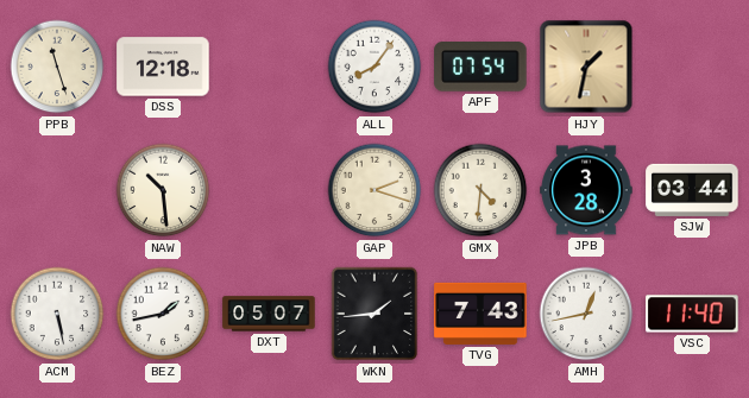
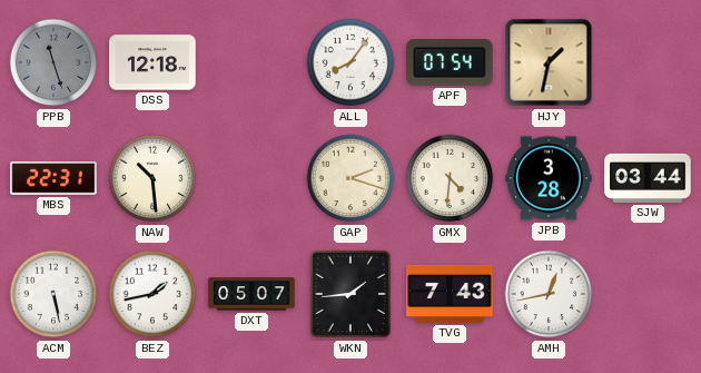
PPB dial: cream -> grey
MBS: none -> 22:31
VSC: 11:40 -> none
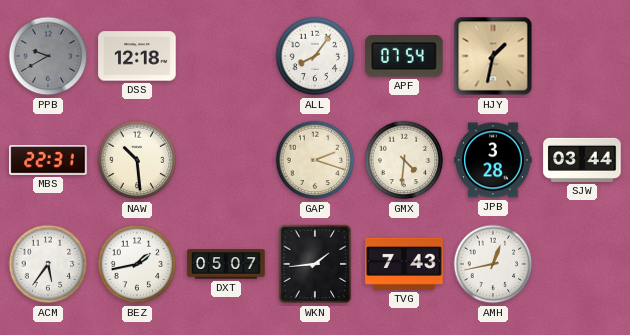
PPB: 11:27 -> 9:40
ACM: 5:28 -> 5:36
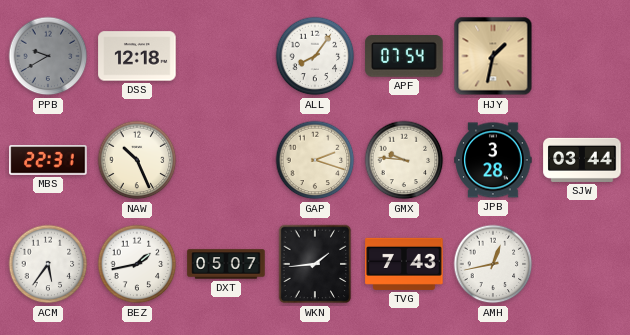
NAW: 10:29 -> 10:26
GMX: 4:31 -> 9:46
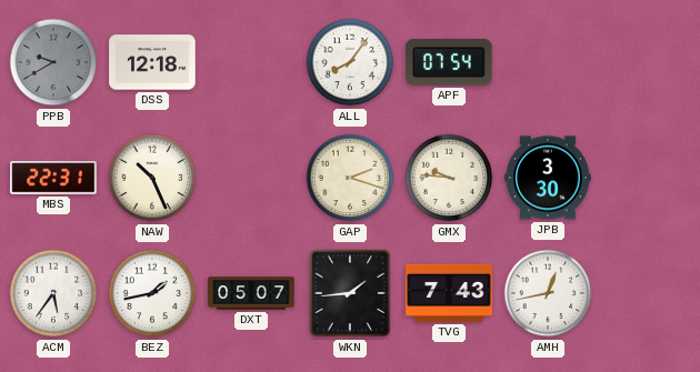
HJY: 1:32 -> none
JPB: 3:28 -> 3:30
SJW: 03:44 -> none
